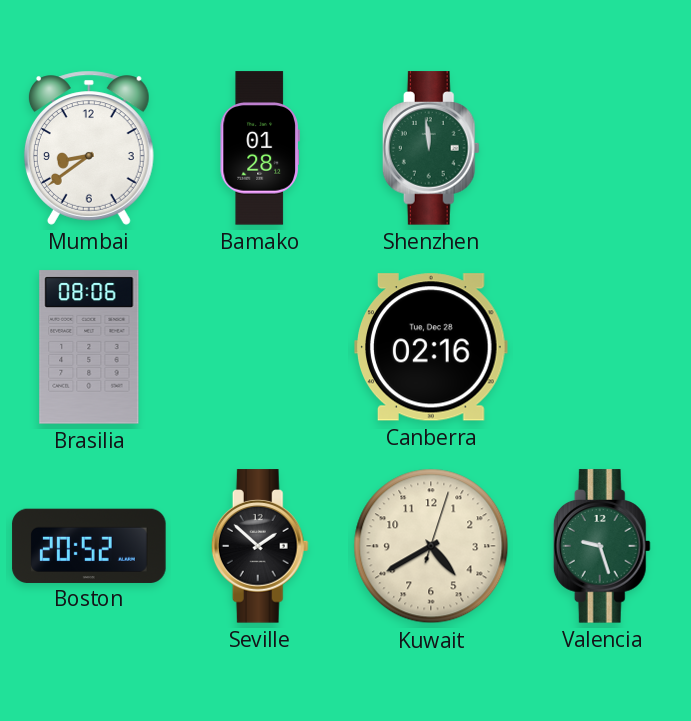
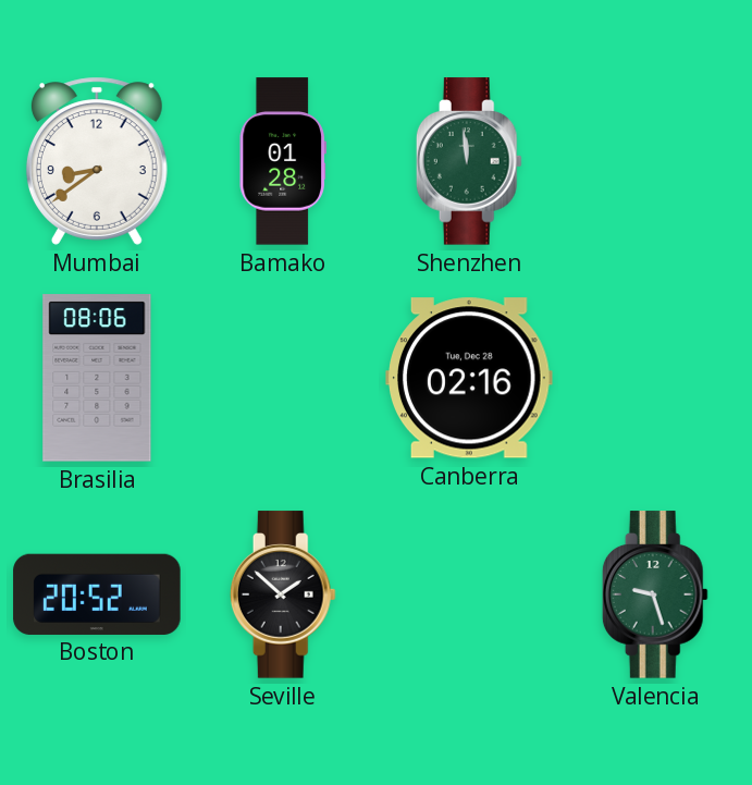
Kuwait: 4:40 -> none
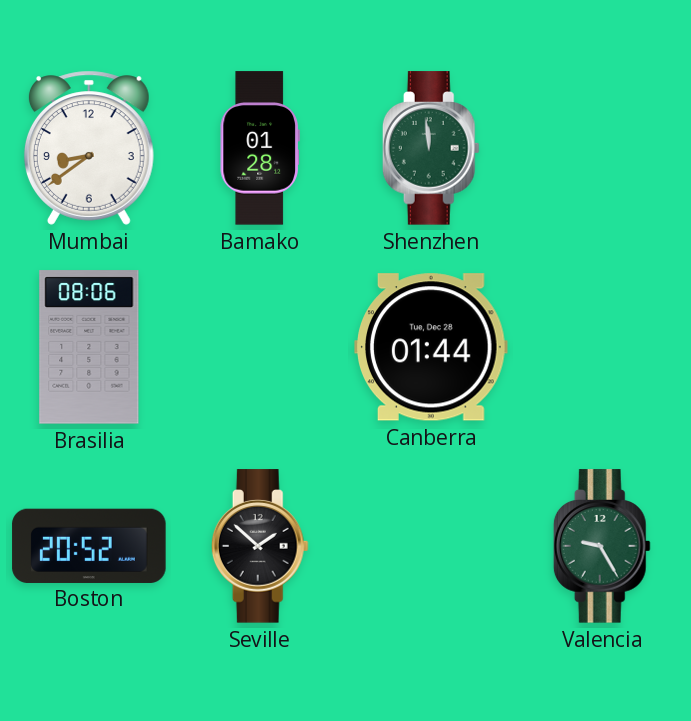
Canberra: 02:16 -> 01:44
Valencia: 9:27 -> 9:25
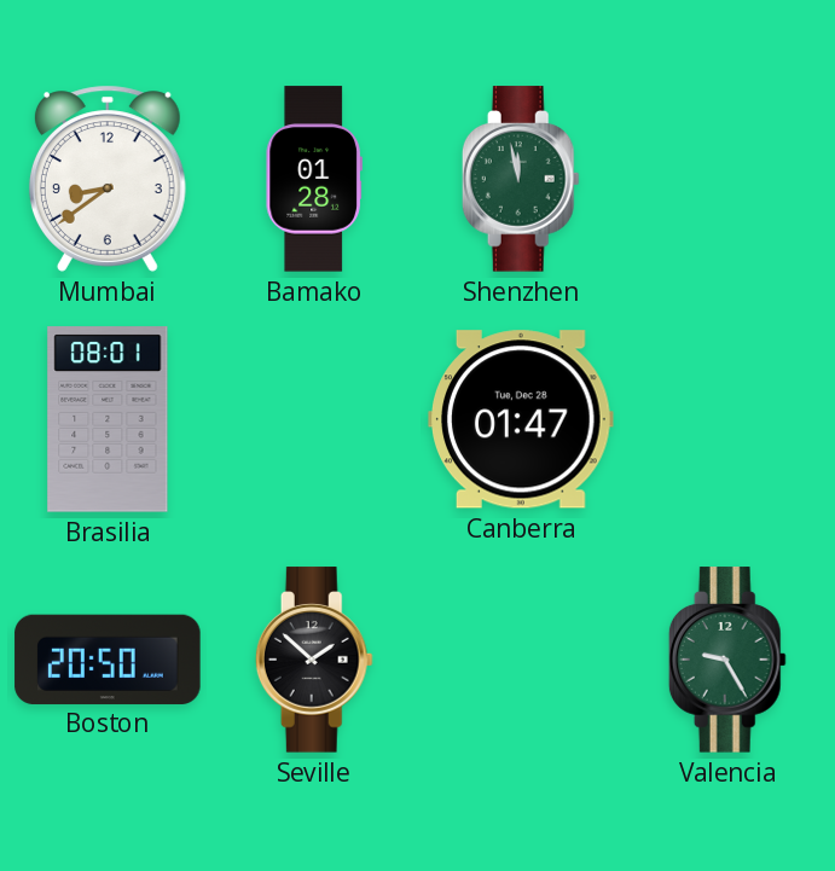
Shenzhen: 11:59 -> 11:58
Brasilia: 08:06 -> 08:01
Canberra: 01:44 -> 01:47
Boston: 20:52 -> 20:50
